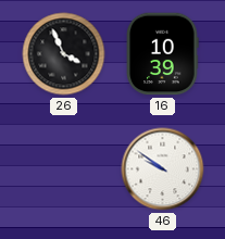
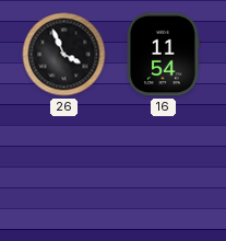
16: 10:39 -> 11:54
46: 9:51 -> none
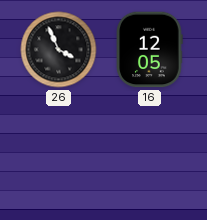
16: 11:54 -> 12:05
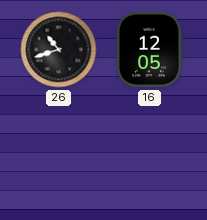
26: 3:56 -> 10:42
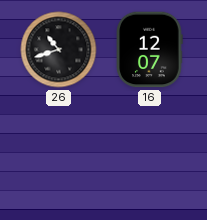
16: 12:05 -> 12:07
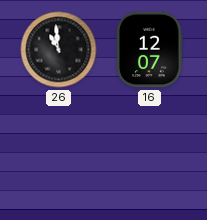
26: 10:42 -> 10:59
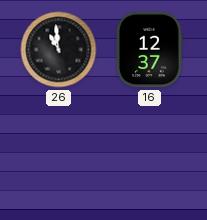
16: 12:07 -> 12:37
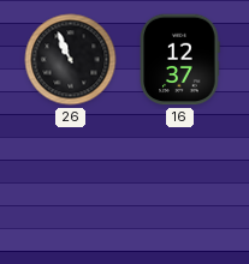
26: 10:59 -> 10:56
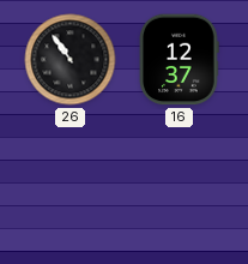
26: 10:56 -> 10:54
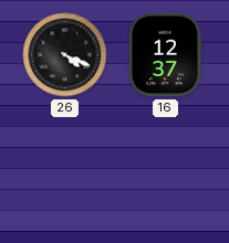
26: 10:54 -> 4:19
